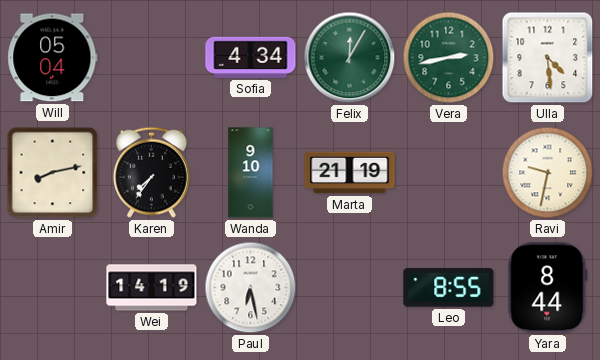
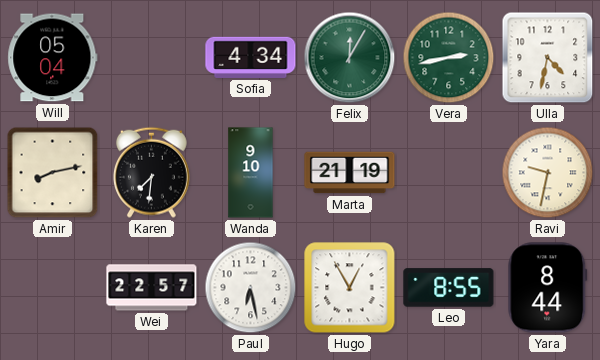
Ulla: 4:29 -> 4:32
Karen: 7:36 -> 7:31
Wei: 14:19 -> 22:57
Hugo: none -> 12:55
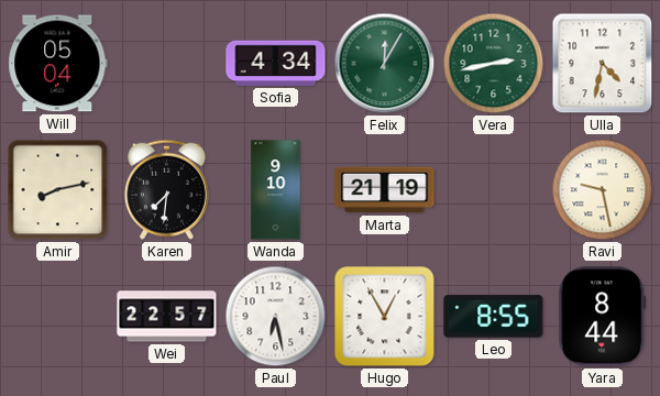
Ravi: 9:32 -> 9:28
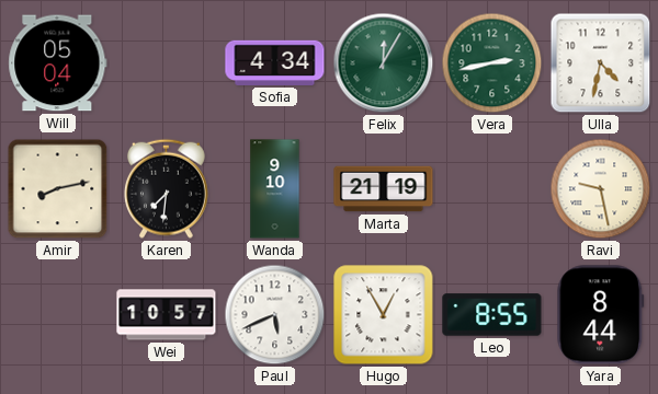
Wei: 22:57 -> 10:57
Paul: 6:28 -> 5:41
